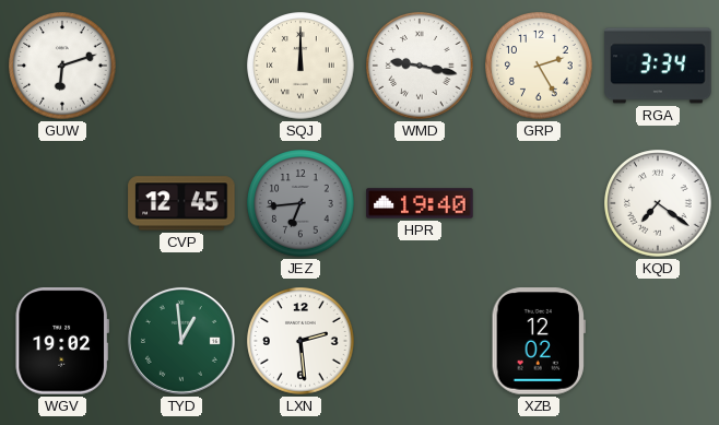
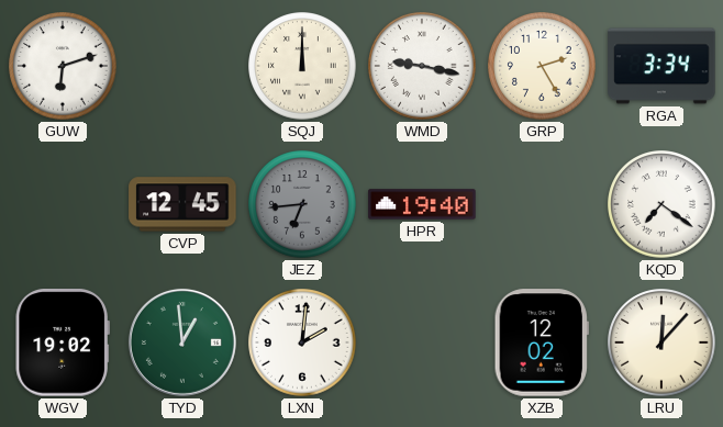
LXN: 2:29 -> 2:01
LRU: none -> 12:07
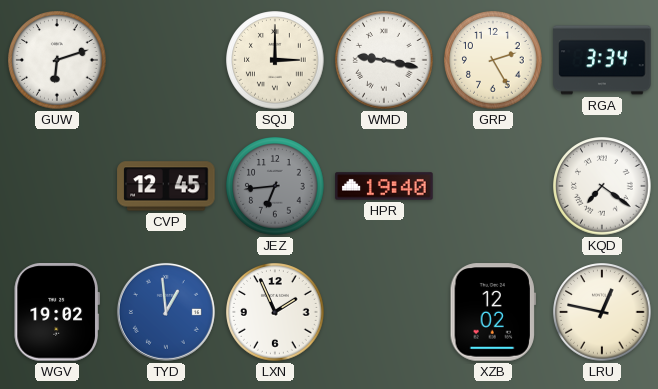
SQJ: 12:00 -> 3:00
TYD dial: green -> blue
LXN: 2:01 -> 1:56
LRU: 12:07 -> 12:47
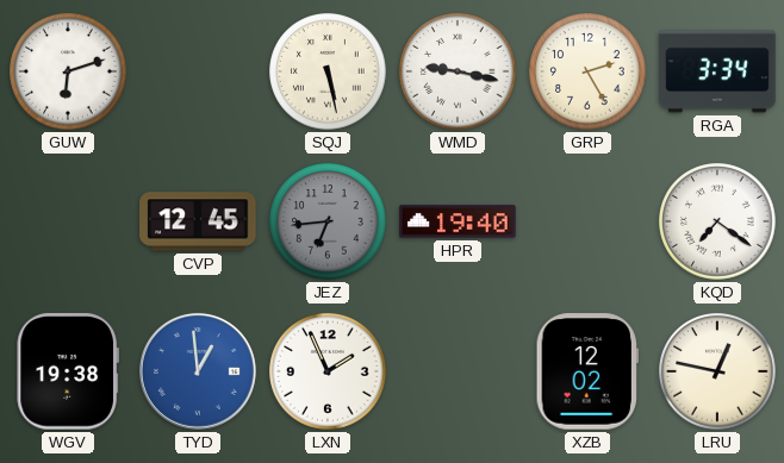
SQJ: 3:00 -> 5:28
WGV: 19:02 -> 19:38
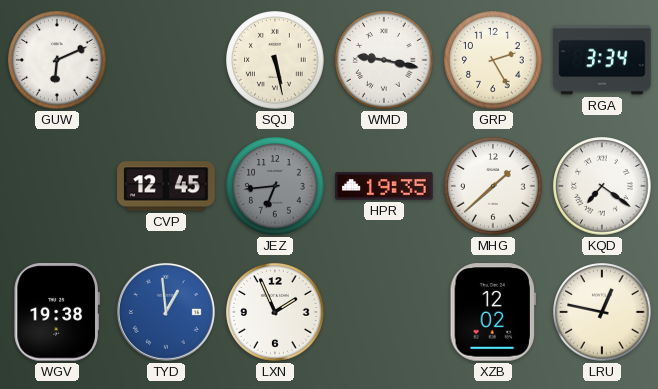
GUW: 6:12 -> 6:11
HPR: 19:40 -> 19:35
MHG: none -> 1:38
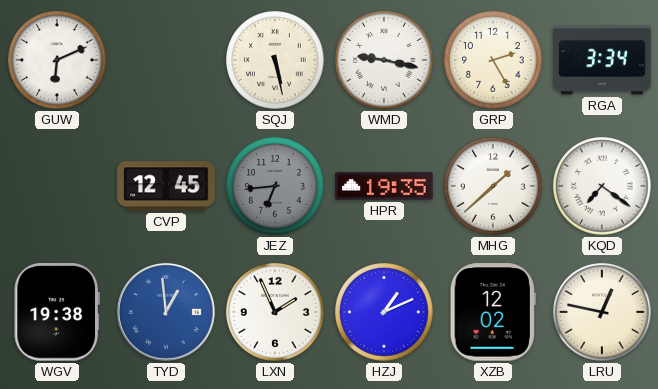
HZJ: none -> 1:11
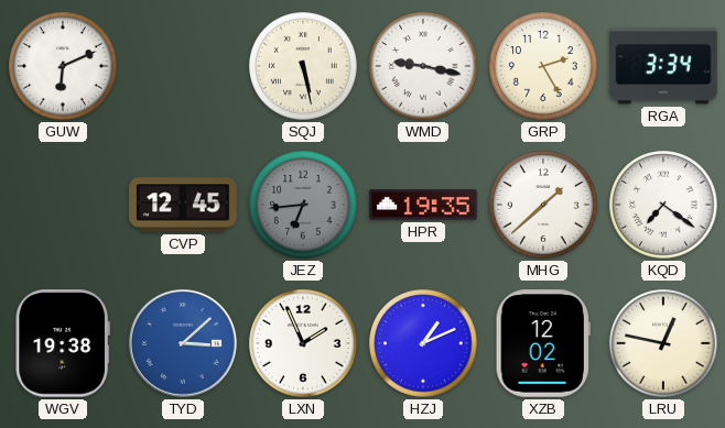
TYD: 12:59 -> 3:08
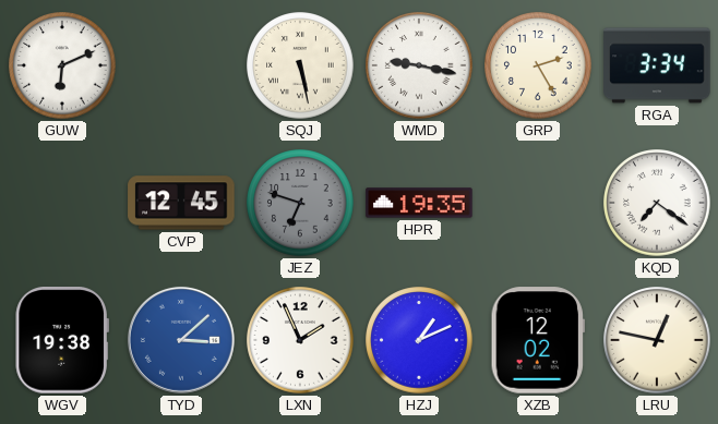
JEZ: 6:44 -> 6:48
MHG: 1:38 -> none
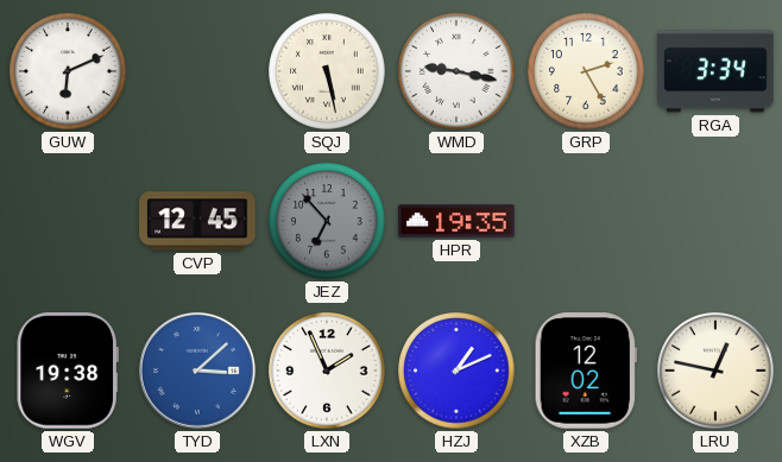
JEZ: 6:48 -> 6:53
KQD: 7:21 -> none
